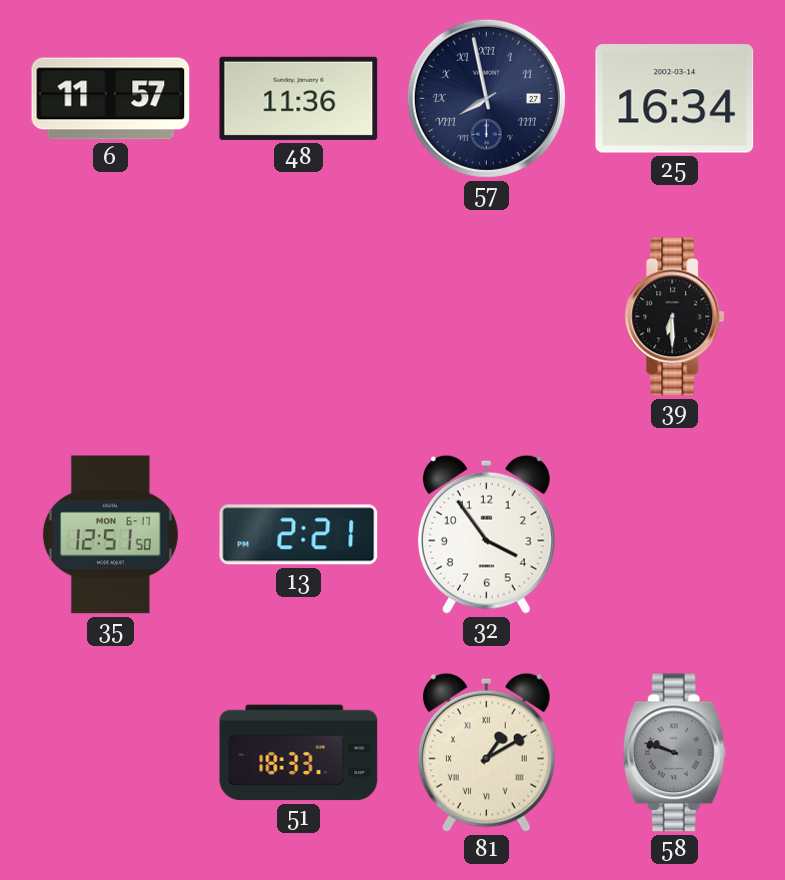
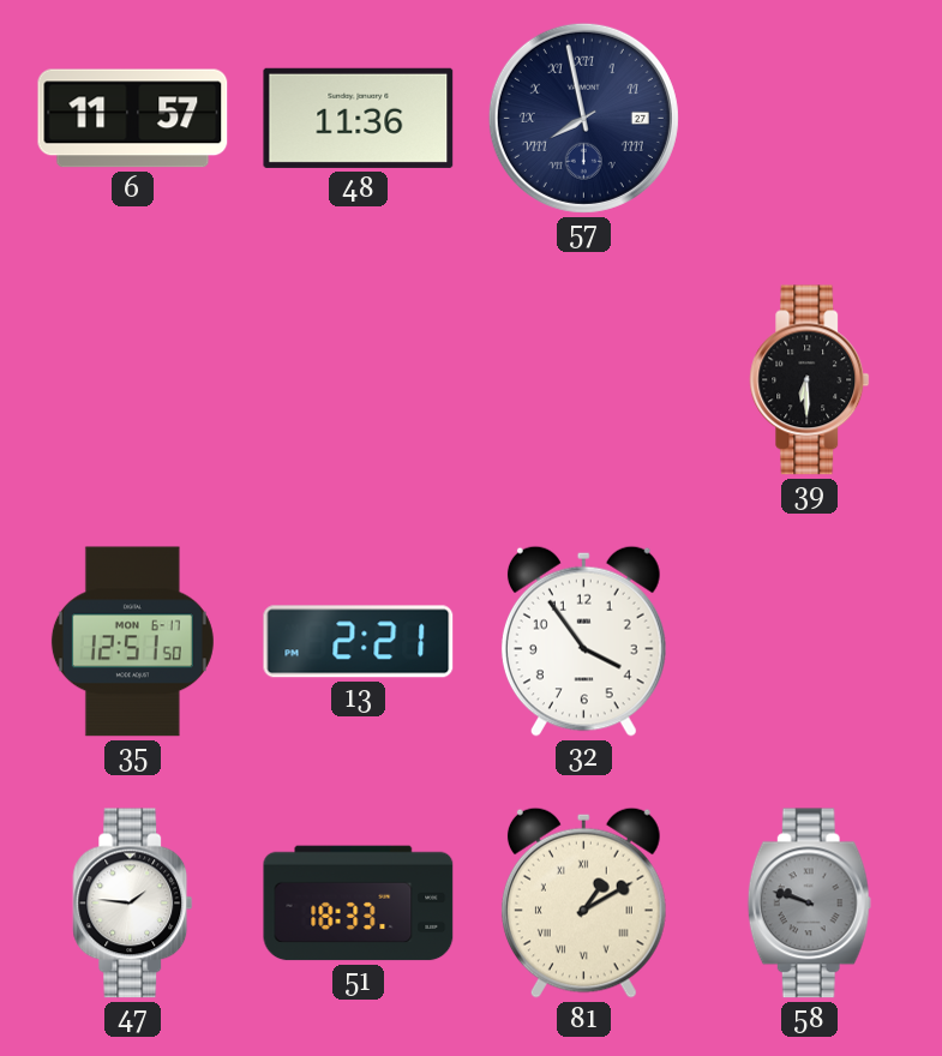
25: 16:34 -> none
47: none -> 1:46
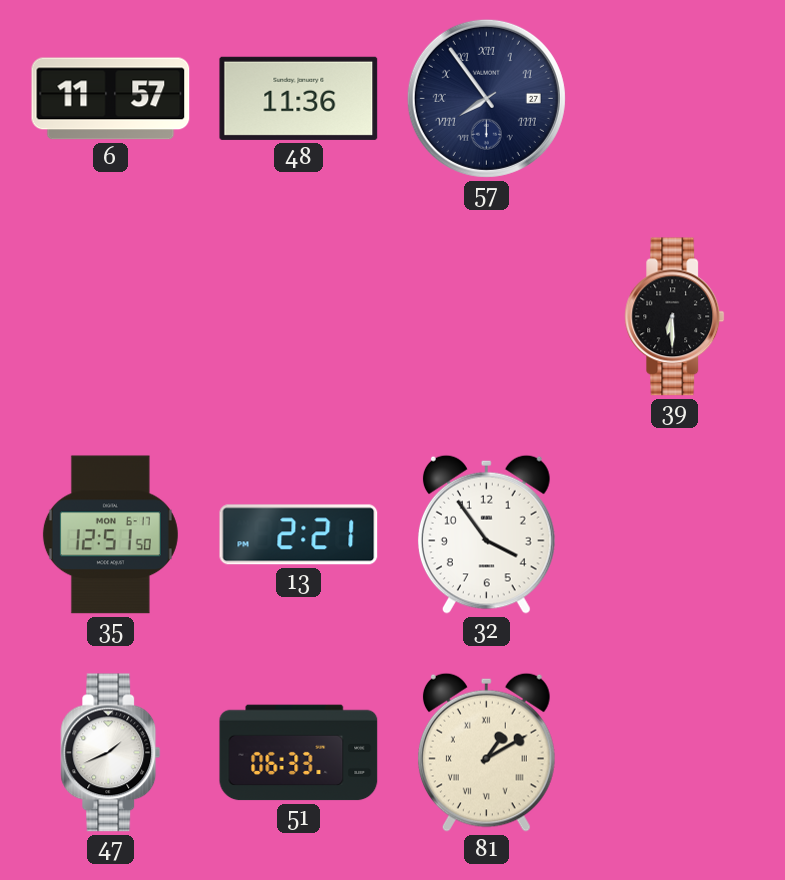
57: 7:58 -> 7:54
47: 1:46 -> 1:41
51: 18:33 -> 06:33
58: 9:48 -> none
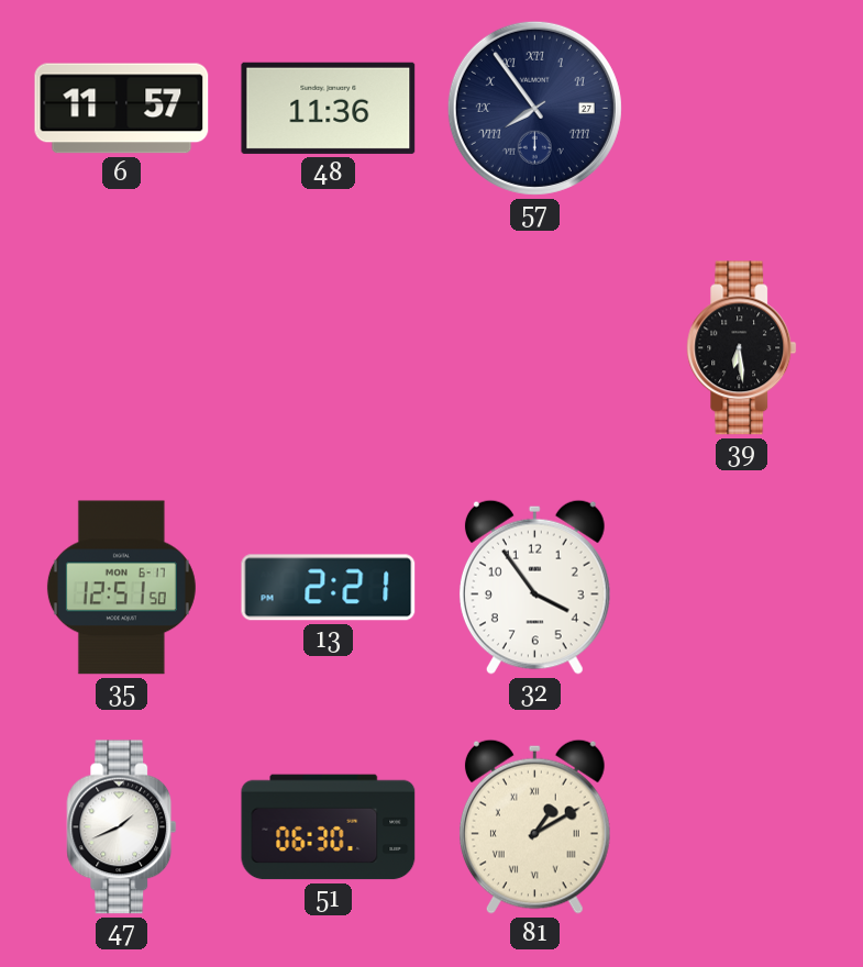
39: 6:30 -> 6:29
51: 06:33 -> 06:30
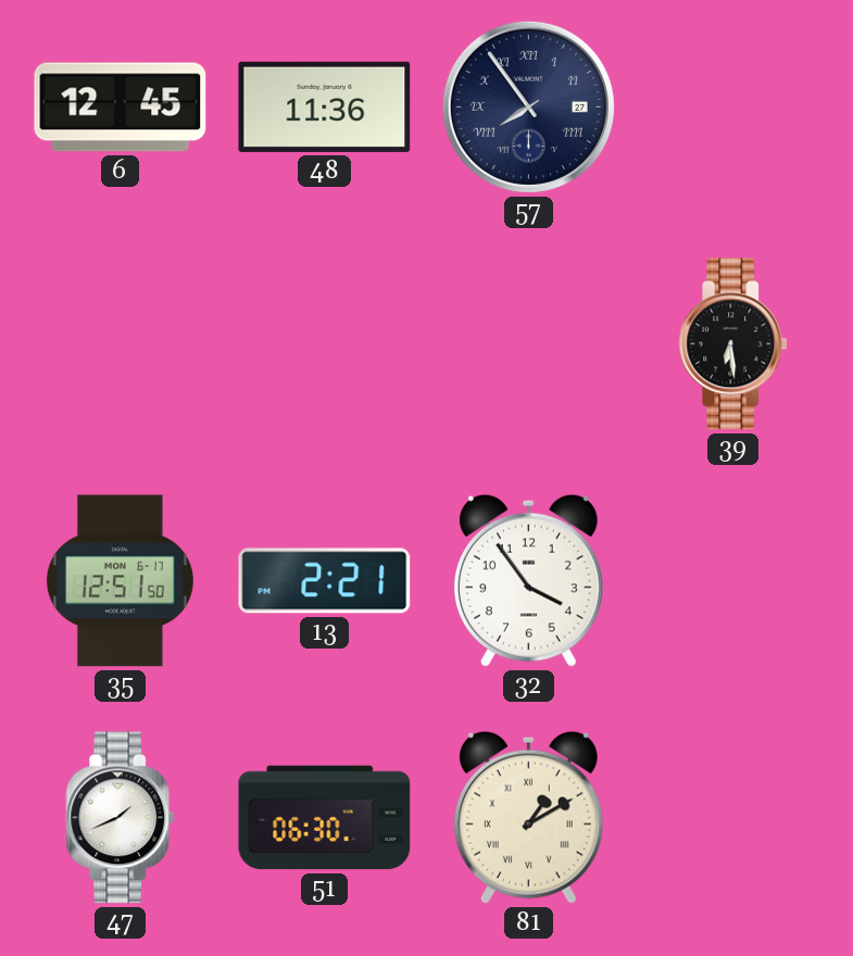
6: 11:57 -> 12:45
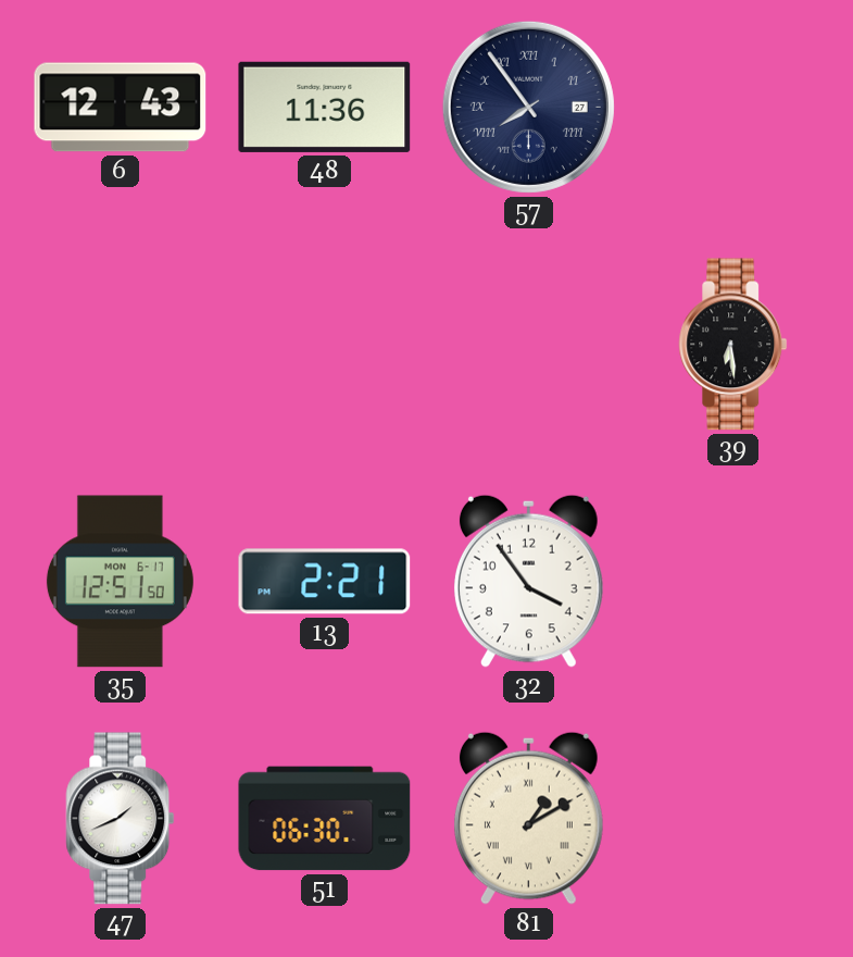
6: 12:45 -> 12:43
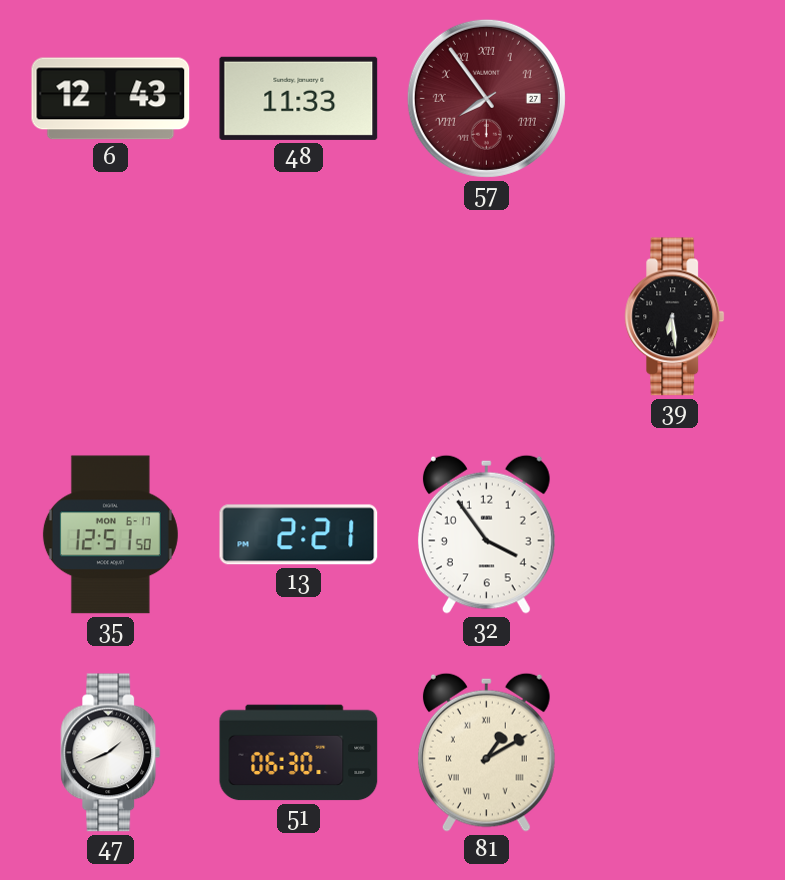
48: 11:36 -> 11:33
57 dial: navy -> burgundy
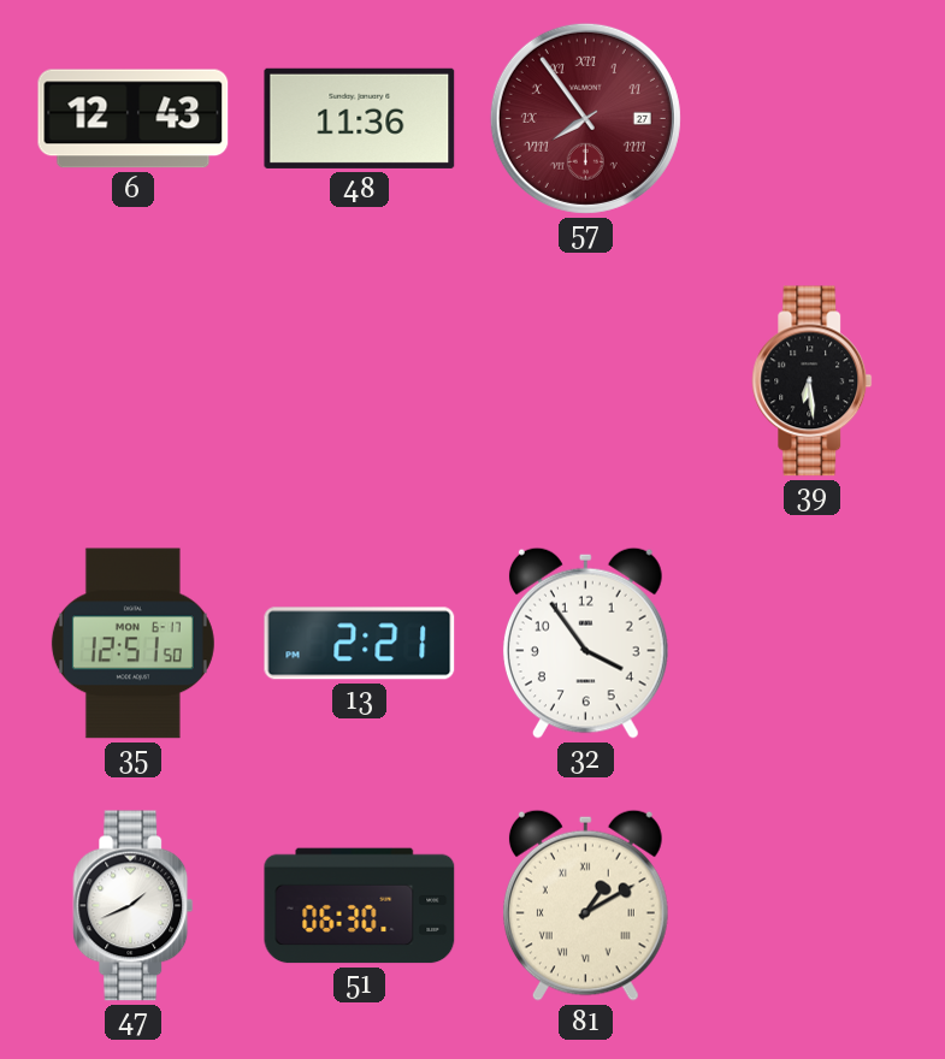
48: 11:33 -> 11:36
